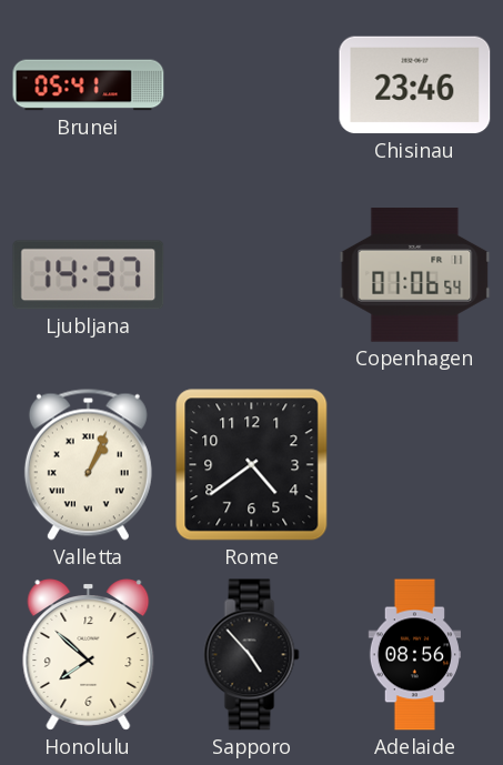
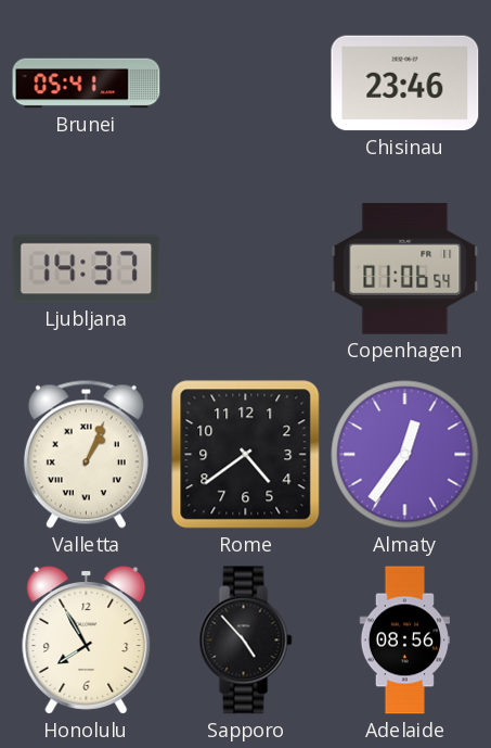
Almaty: none -> 12:36
Honolulu: 7:52 -> 7:55
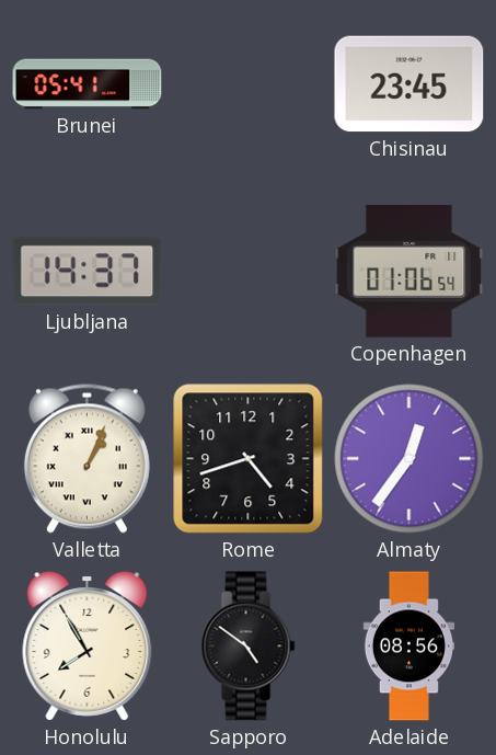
Chisinau: 23:46 -> 23:45
Rome: 4:39 -> 4:42
Sapporo: 4:53 -> 4:51
